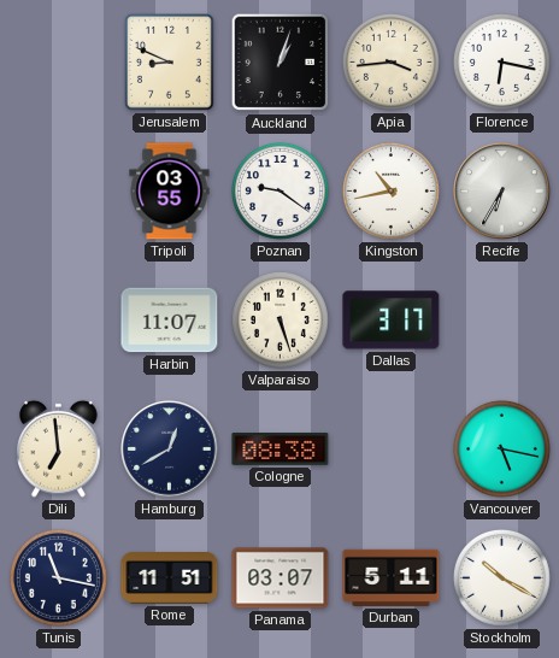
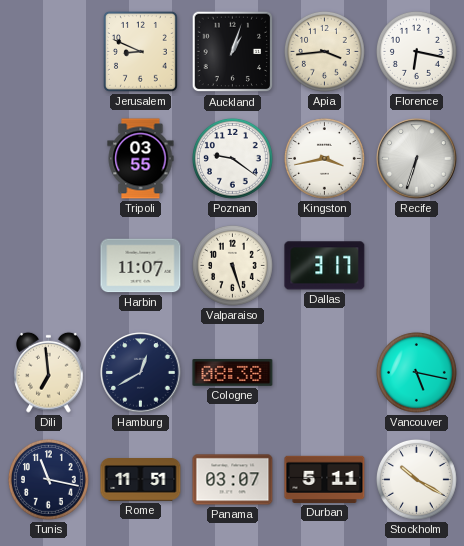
Kingston: 10:43 -> 3:43
Recife: 6:35 -> 6:33
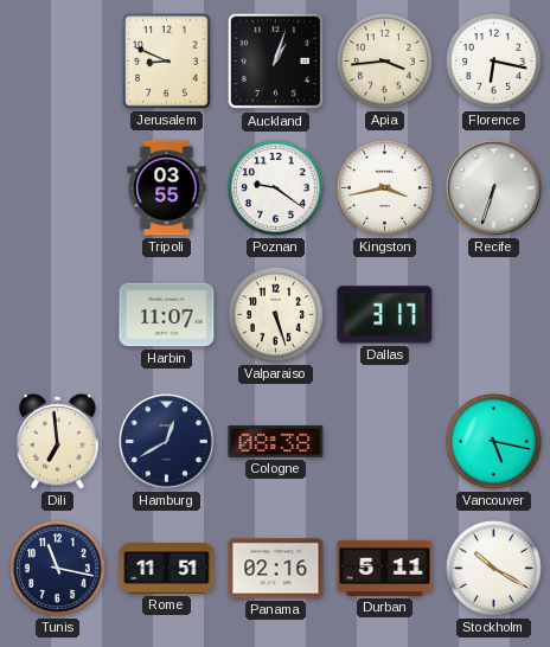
Panama: 03:07 -> 02:16
